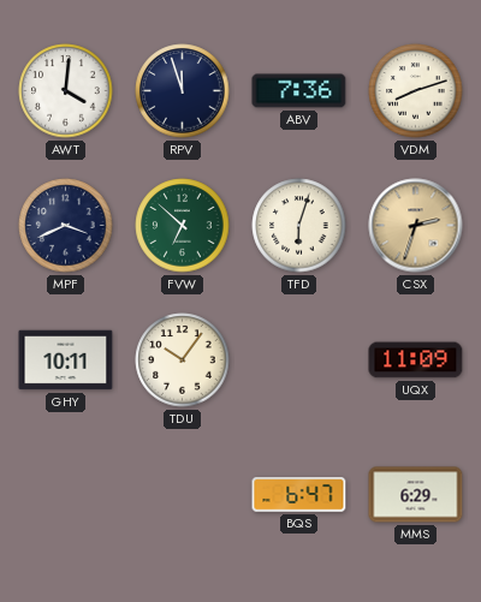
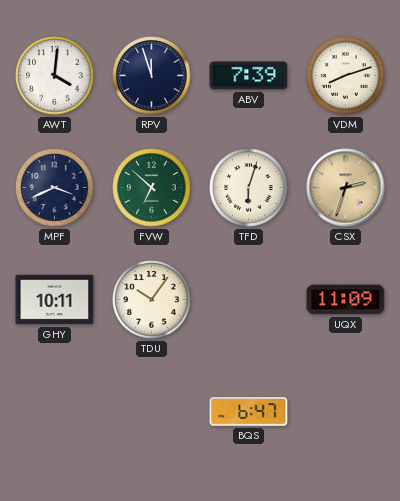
ABV: 7:36 -> 7:39
MMS: 6:29 -> none
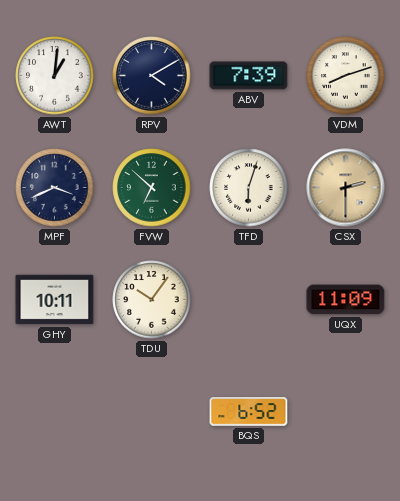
AWT: 4:01 -> 1:01
RPV: 11:57 -> 4:10
CSX: 2:33 -> 2:30
BQS: 6:47 -> 6:52
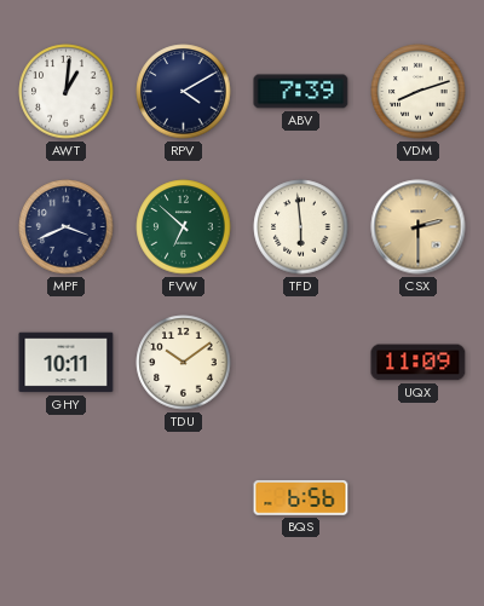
TFD: 6:03 -> 5:59
TDU: 10:06 -> 10:09
BQS: 6:52 -> 6:56
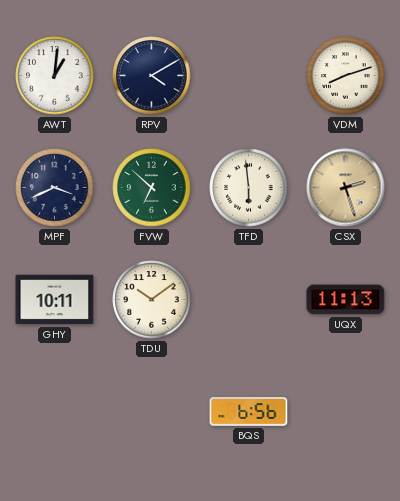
ABV: 7:39 -> none
CSX: 2:30 -> 2:27
UQX: 11:09 -> 11:13
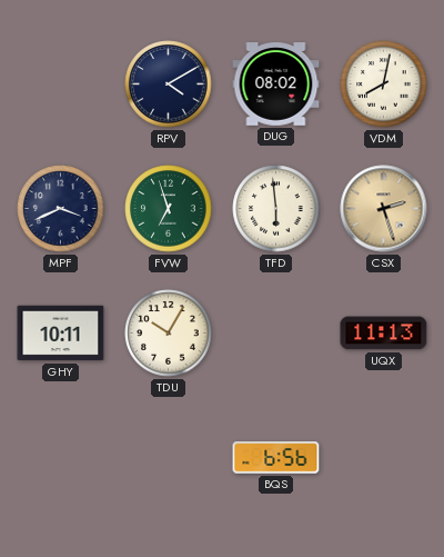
AWT: 1:01 -> none
DUG: none -> 08:02
VDM: 8:12 -> 8:02
FVW: 6:52 -> 6:57
TDU: 10:09 -> 10:05
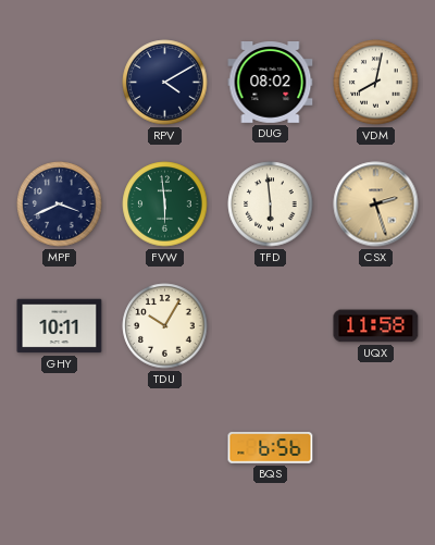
FVW: 6:57 -> 5:59
UQX: 11:13 -> 11:58
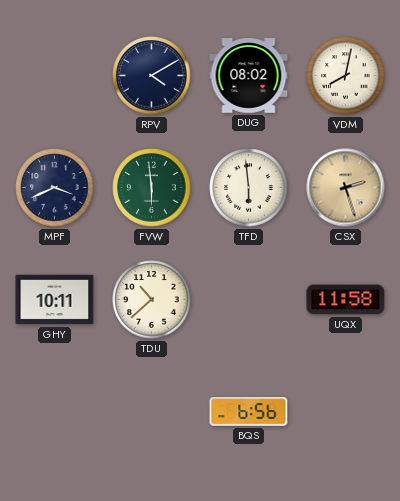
TDU: 10:05 -> 10:38
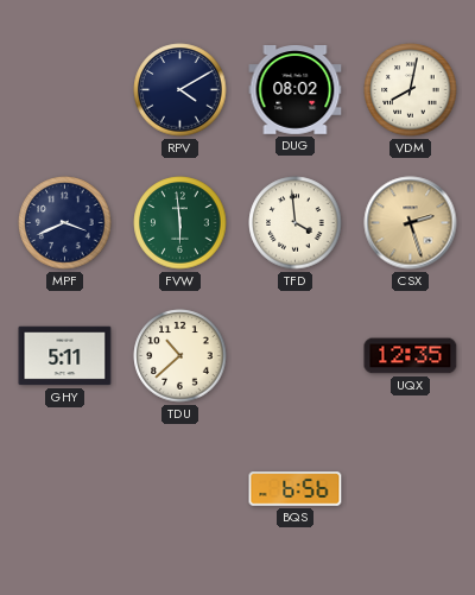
TFD: 5:59 -> 3:59
GHY: 10:11 -> 5:11
UQX: 11:58 -> 12:35
